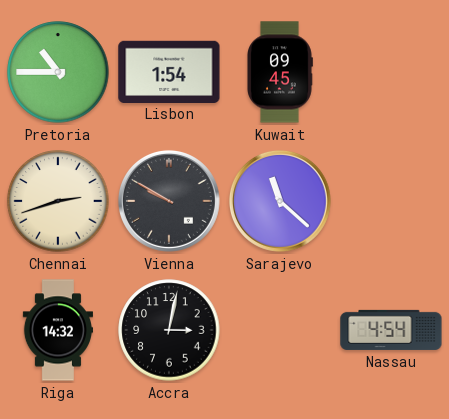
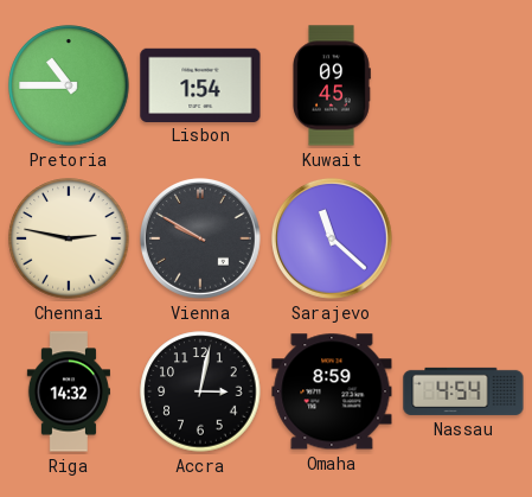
Chennai: 2:42 -> 2:47
Omaha: none -> 8:59
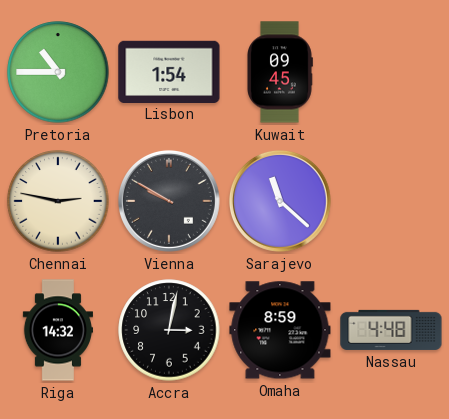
Nassau: 4:54 -> 4:48
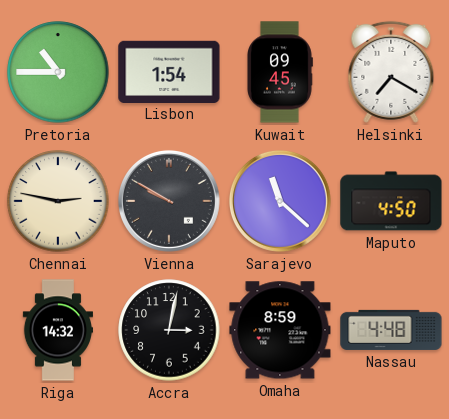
Helsinki: none -> 7:20
Maputo: none -> 4:50
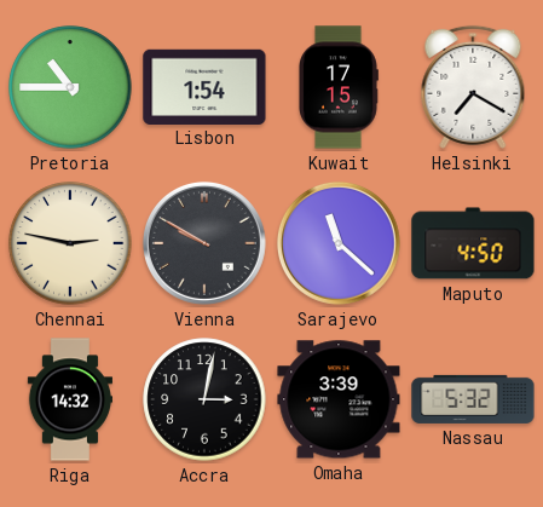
Kuwait: 09:45 -> 17:15
Omaha: 8:59 -> 3:39
Nassau: 4:48 -> 5:32
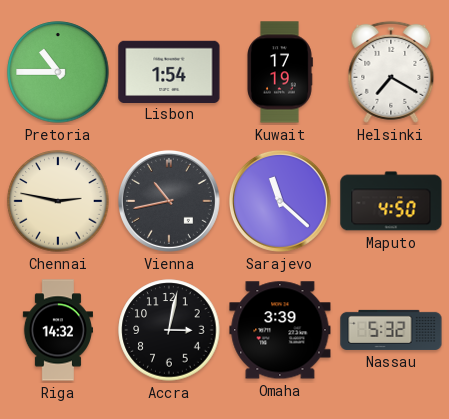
Kuwait: 17:15 -> 17:19
Vienna: 9:50 -> 10:43
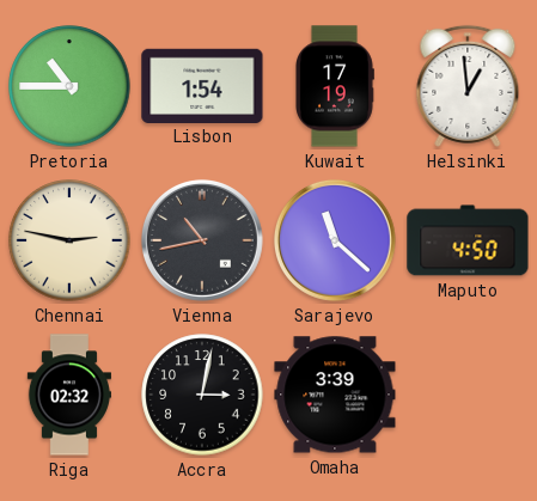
Helsinki: 7:20 -> 12:59
Riga: 14:32 -> 02:32
Nassau: 5:32 -> none
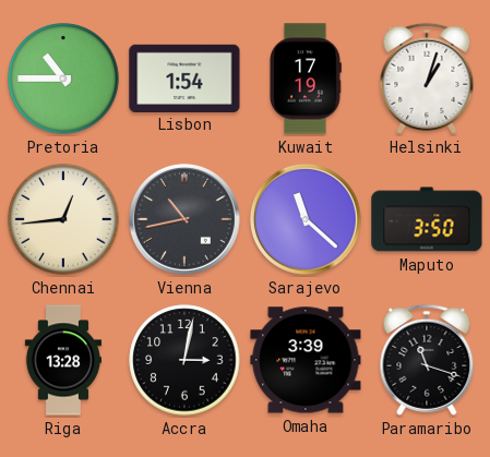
Helsinki: 12:59 -> 1:03
Chennai: 2:47 -> 12:44
Maputo: 4:50 -> 3:50
Riga: 02:32 -> 13:28
Paramaribo: none -> 11:18
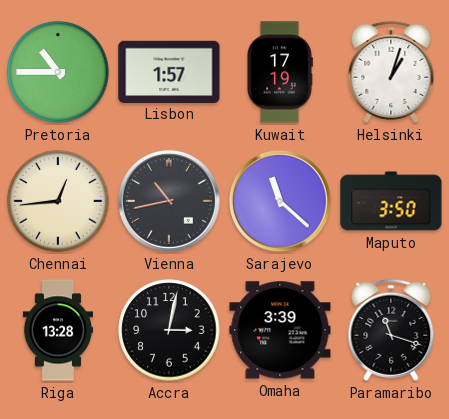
Lisbon: 1:54 -> 1:57
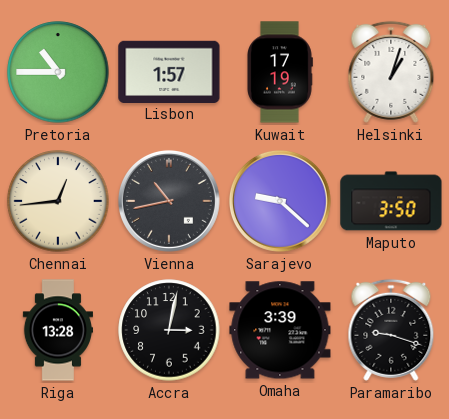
Sarajevo: 11:22 -> 9:22
Paramaribo: 11:18 -> 9:18
